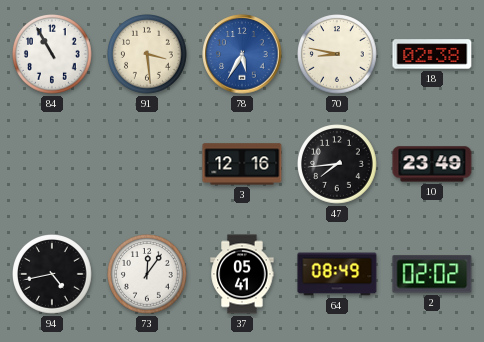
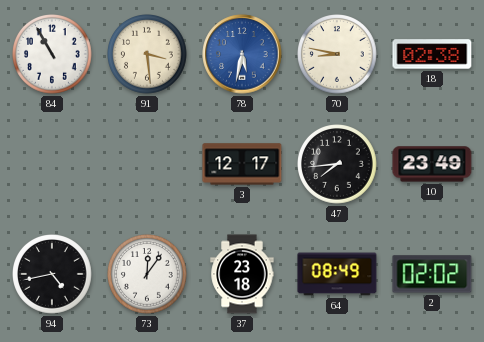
78: 5:35 -> 5:32
3: 12:16 -> 12:17
37: 05:41 -> 23:18
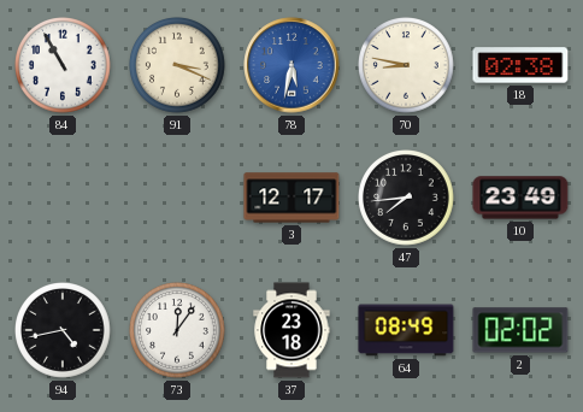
91: 3:29 -> 3:19
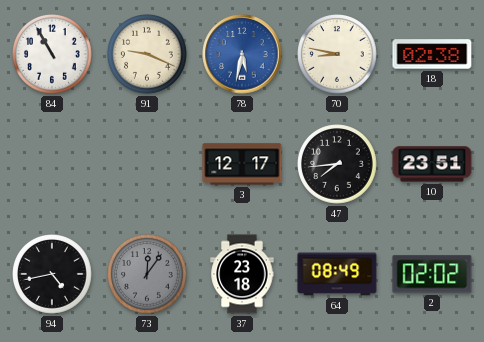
91: 3:19 -> 9:19
10: 23:49 -> 23:51
73 dial: white -> grey
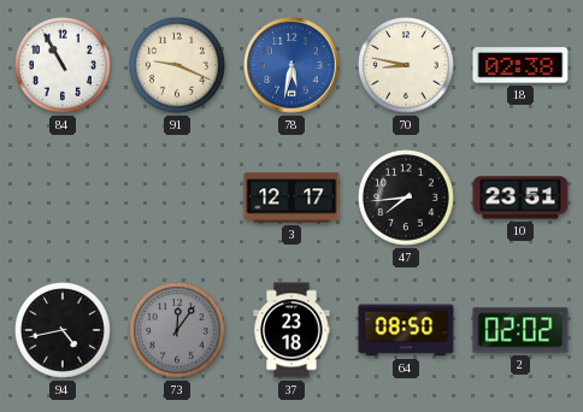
64: 08:49 -> 08:50
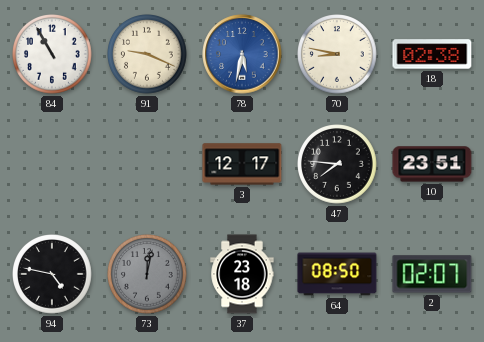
47: 7:44 -> 7:46
94: 4:43 -> 4:47
73: 12:06 -> 12:02
2: 02:02 -> 02:07
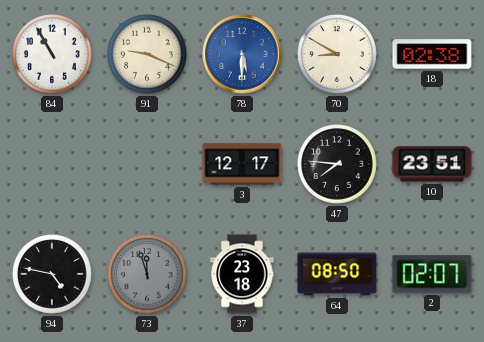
78: 5:32 -> 5:30
70: 8:47 -> 8:50
73: 12:02 -> 11:57
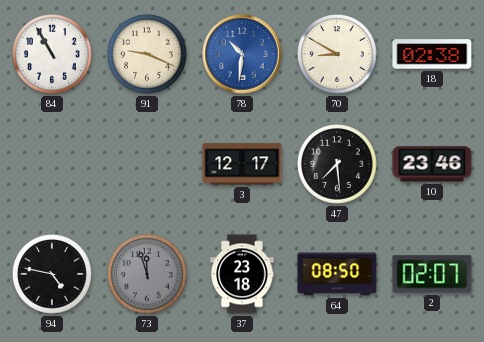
78: 5:30 -> 10:31
47: 7:46 -> 7:29
10: 23:51 -> 23:46
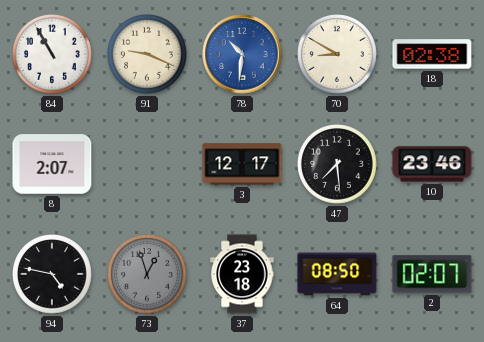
8: none -> 2:07
73: 11:57 -> 12:57
